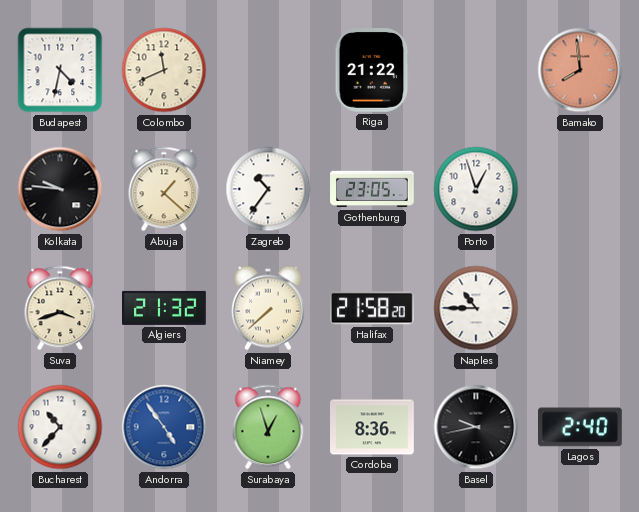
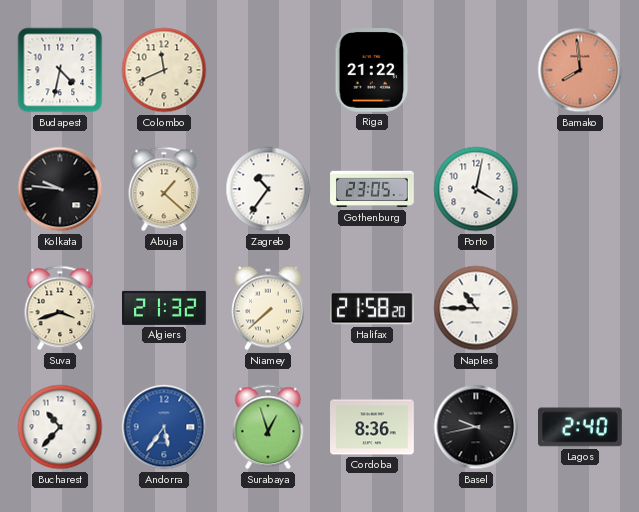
Porto: 12:57 -> 4:02
Andorra: 4:54 -> 5:36
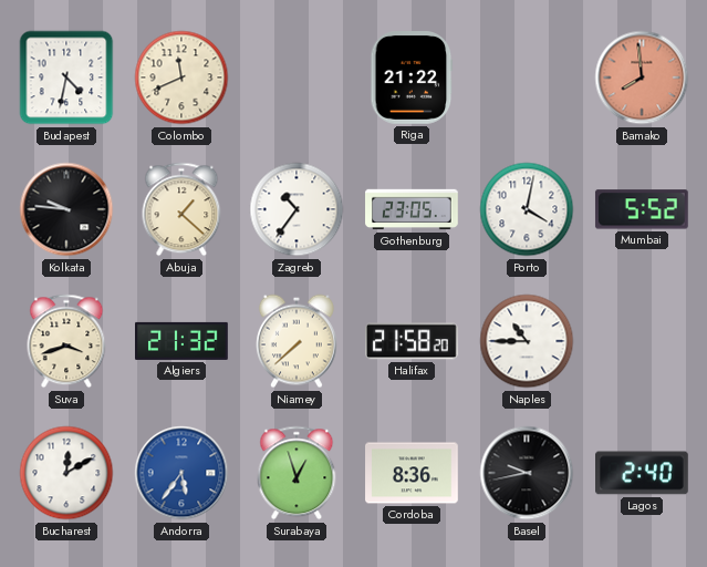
Mumbai: none -> 5:52
Bucharest: 10:37 -> 12:10
